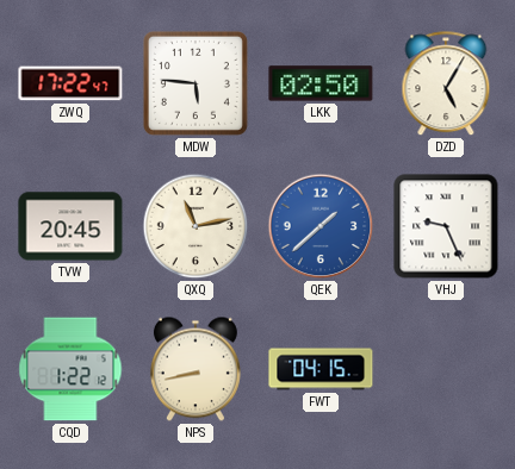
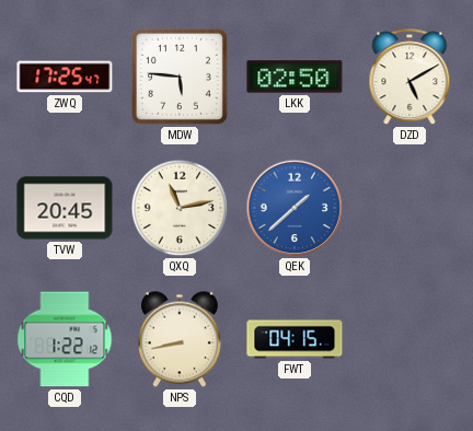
ZWQ: 17:22 -> 17:25
DZD: 5:05 -> 5:10
VHJ: 9:26 -> none
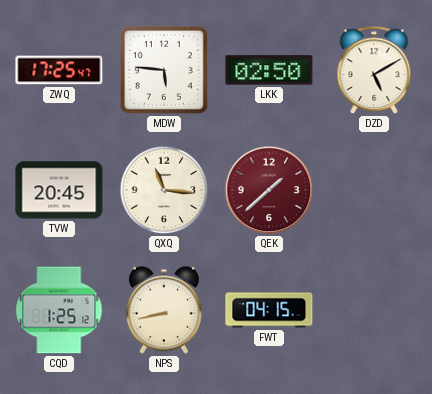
QXQ: 11:13 -> 11:16
QEK dial: blue -> burgundy
CQD: 1:22 -> 1:25
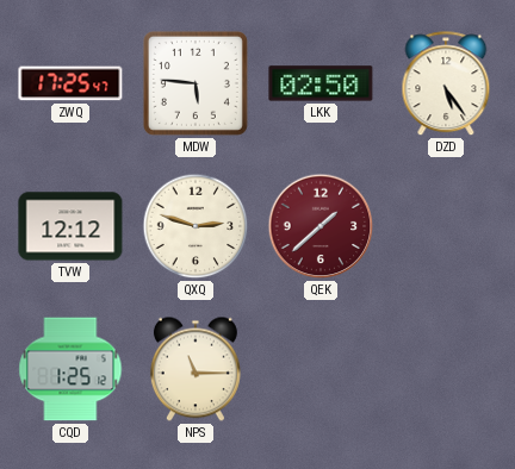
DZD: 5:10 -> 5:24
TVW: 20:45 -> 12:12
QXQ: 11:16 -> 2:48
NPS: 8:43 -> 11:15
FWT: 04:15 -> none
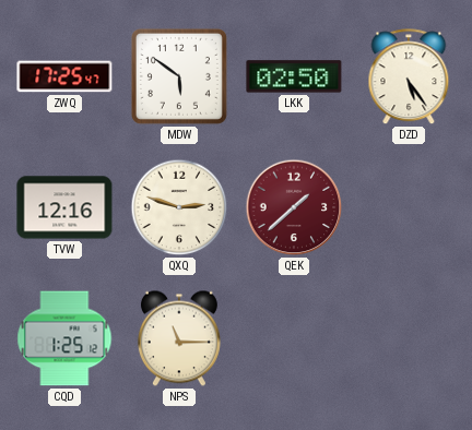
MDW: 5:46 -> 5:51
TVW: 12:12 -> 12:16
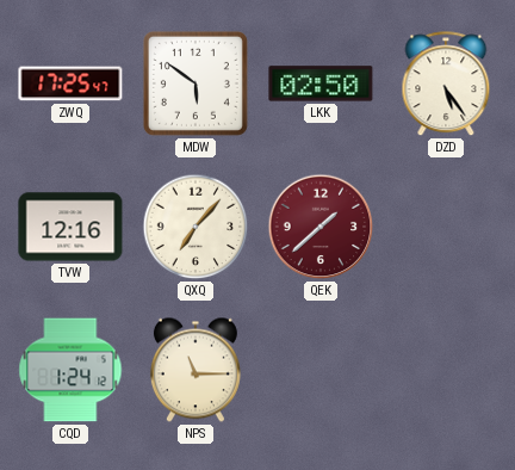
QXQ: 2:48 -> 7:07
CQD: 1:25 -> 1:24
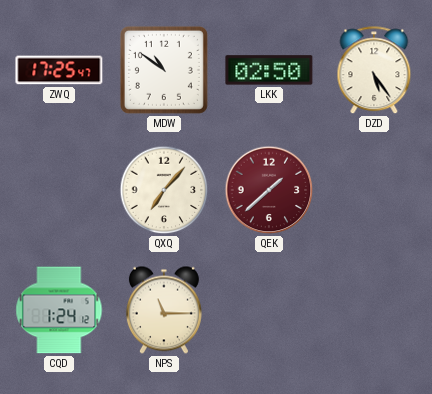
MDW: 5:51 -> 10:51
TVW: 12:16 -> none
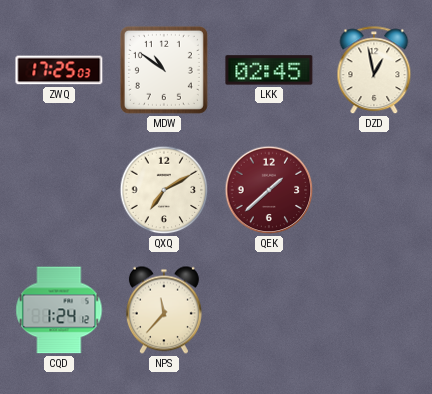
ZWQ: 17:25:47 -> 17:25:03
LKK: 02:50 -> 02:45
DZD: 5:24 -> 12:58
QXQ: 7:07 -> 7:10
NPS: 11:15 -> 11:37
